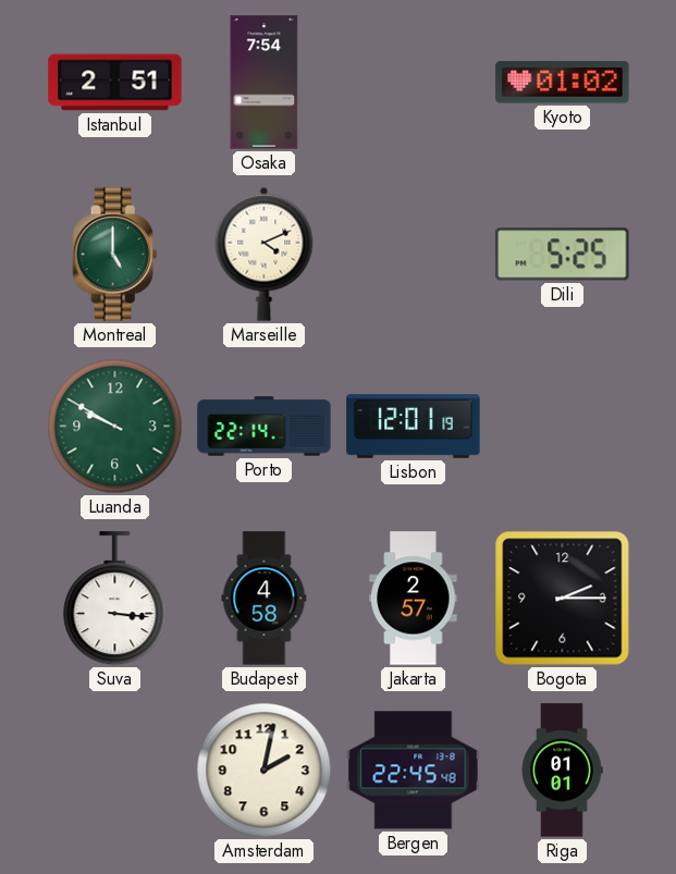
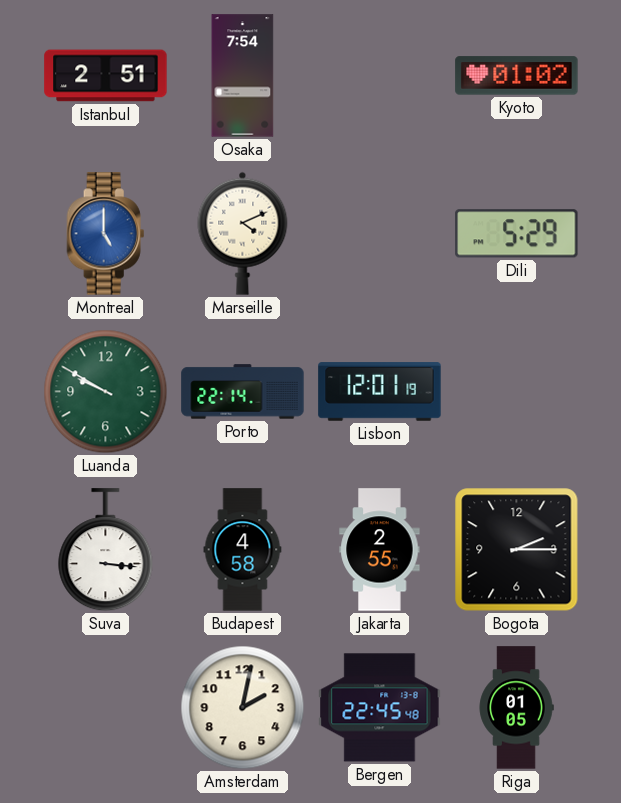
Montreal dial: green -> blue
Dili: 5:25 -> 5:29
Jakarta: 2:57 -> 2:55
Riga: 01:01 -> 01:05
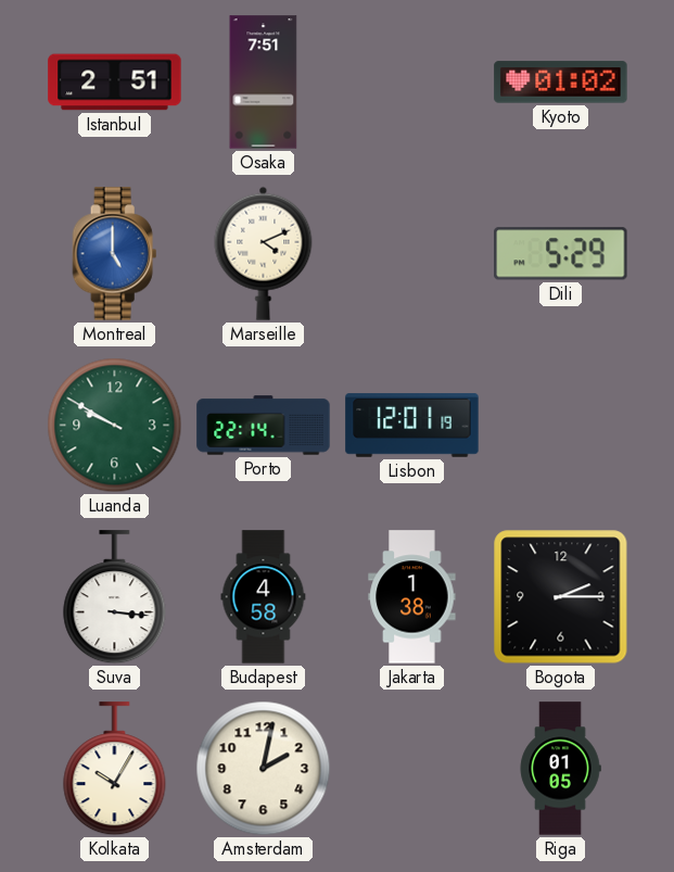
Osaka: 7:54 -> 7:51
Jakarta: 2:55 -> 1:38
Kolkata: none -> 10:05
Bergen: 22:45 -> none
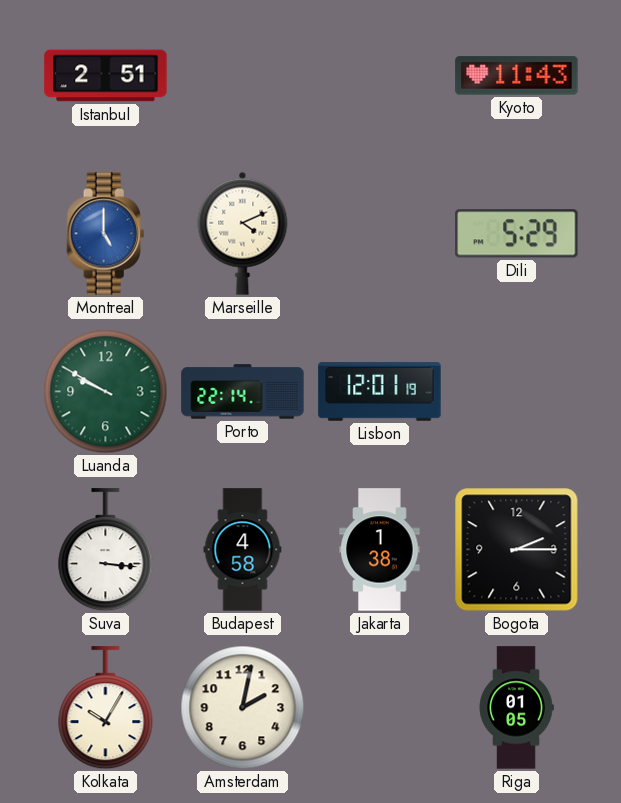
Osaka: 7:51 -> none
Kyoto: 01:02 -> 11:43
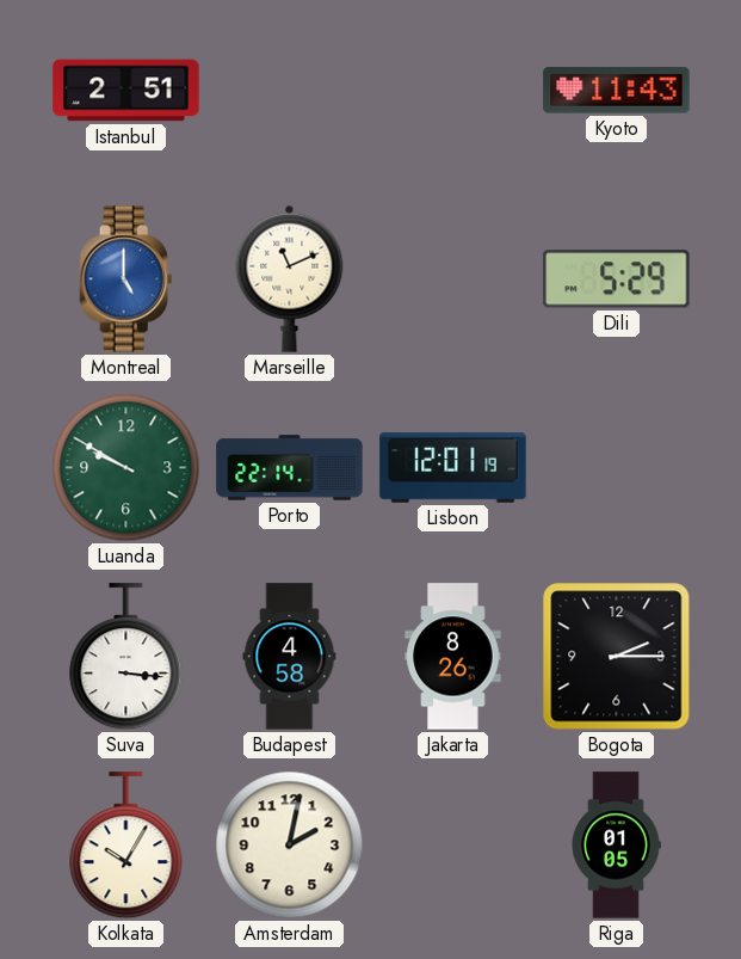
Marseille: 4:11 -> 11:11
Jakarta: 1:38 -> 8:26
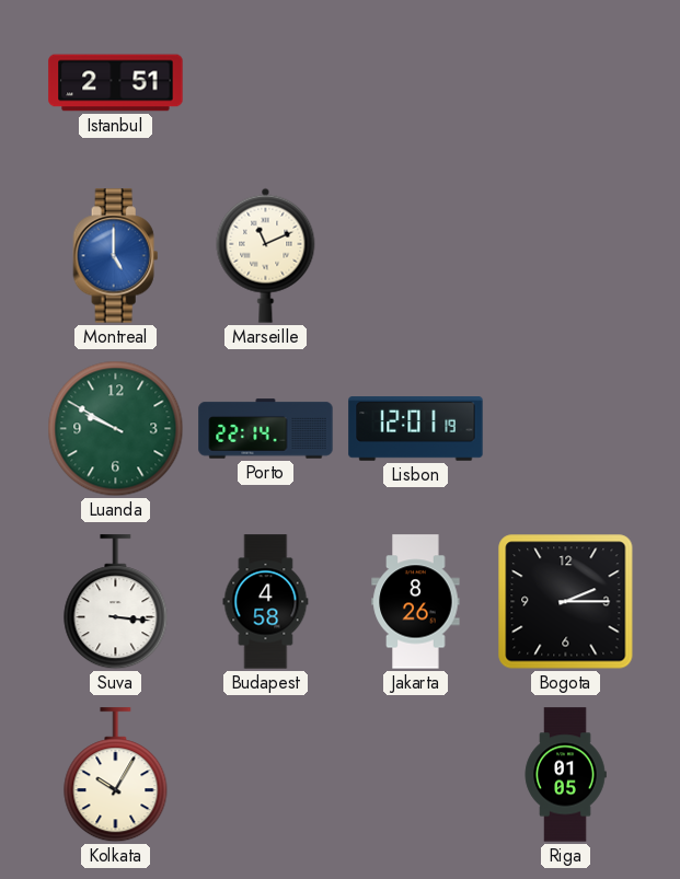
Kyoto: 11:43 -> none
Dili: 5:29 -> none
Amsterdam: 2:02 -> none
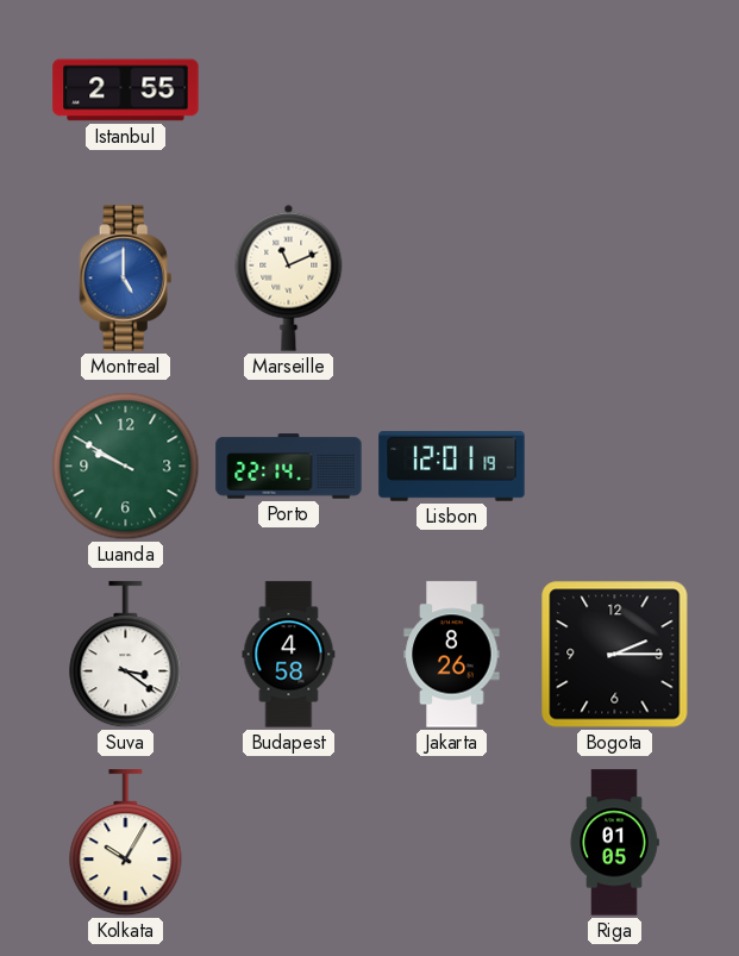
Istanbul: 2:51 -> 2:55
Suva: 3:16 -> 3:21
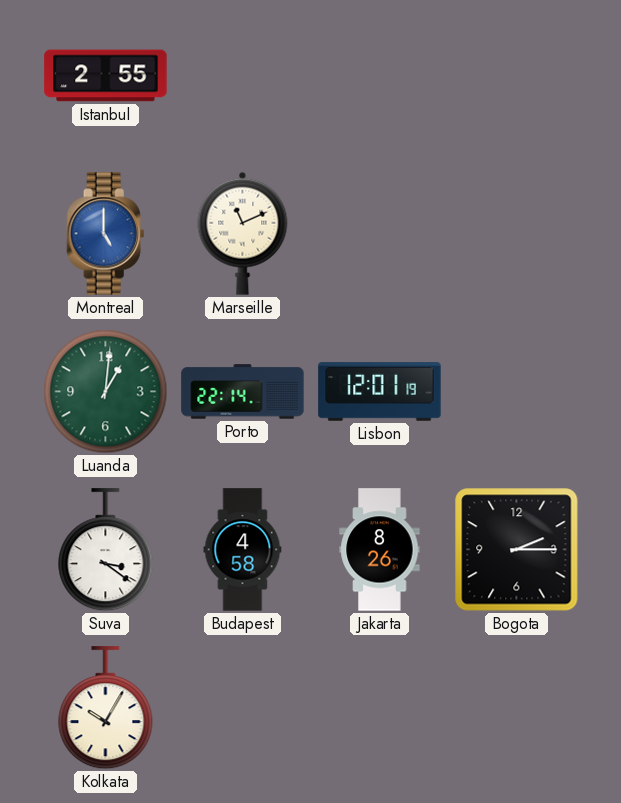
Luanda: 9:50 -> 1:01
Riga: 01:05 -> none
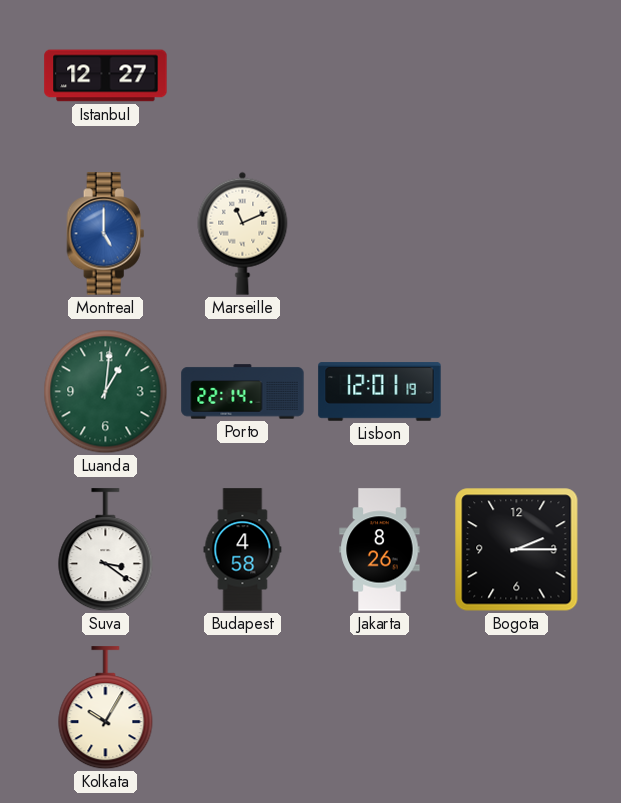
Istanbul: 2:55 -> 12:27
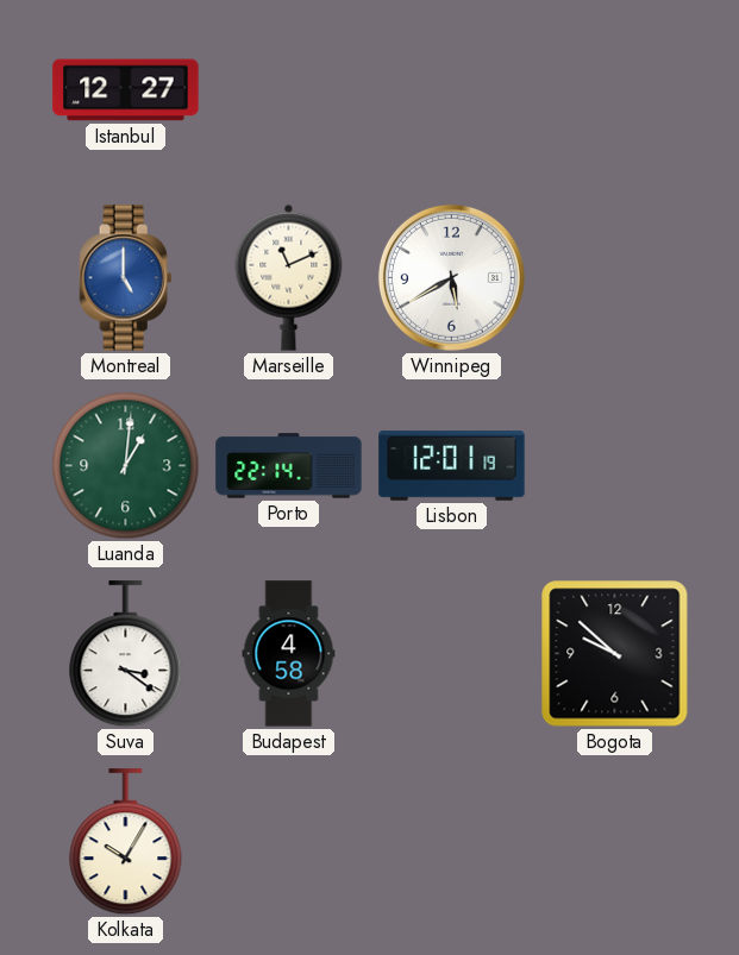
Winnipeg: none -> 5:40
Jakarta: 8:26 -> none
Bogota: 2:15 -> 9:52
